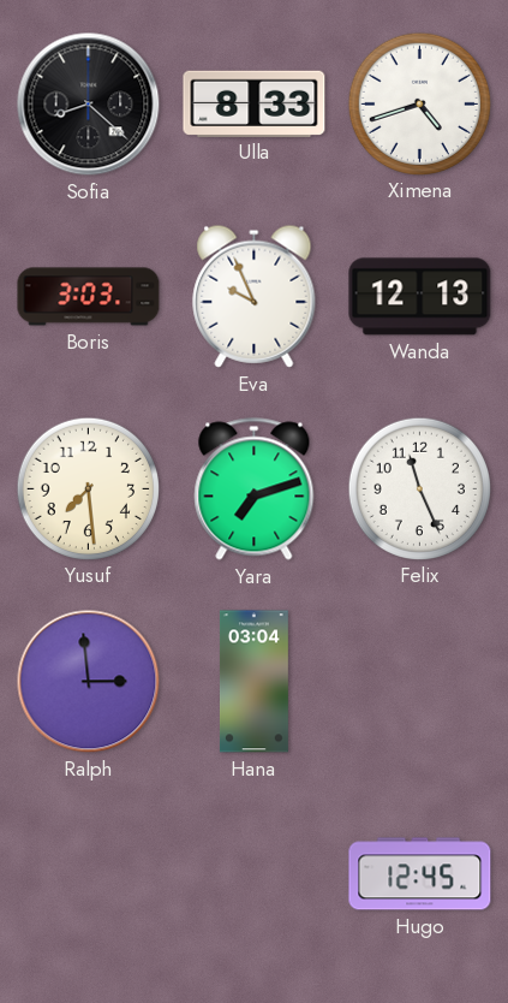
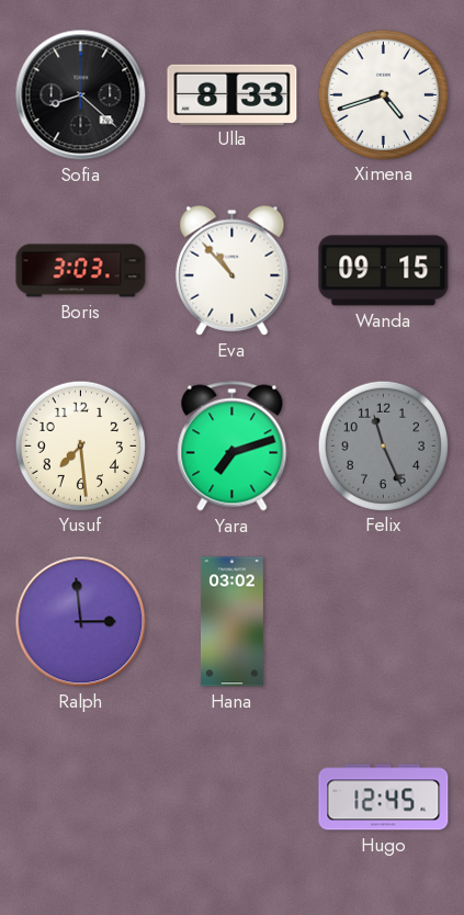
Eva: 9:56 -> 10:53
Wanda: 12:13 -> 09:15
Felix dial: white -> grey
Hana: 03:04 -> 03:02
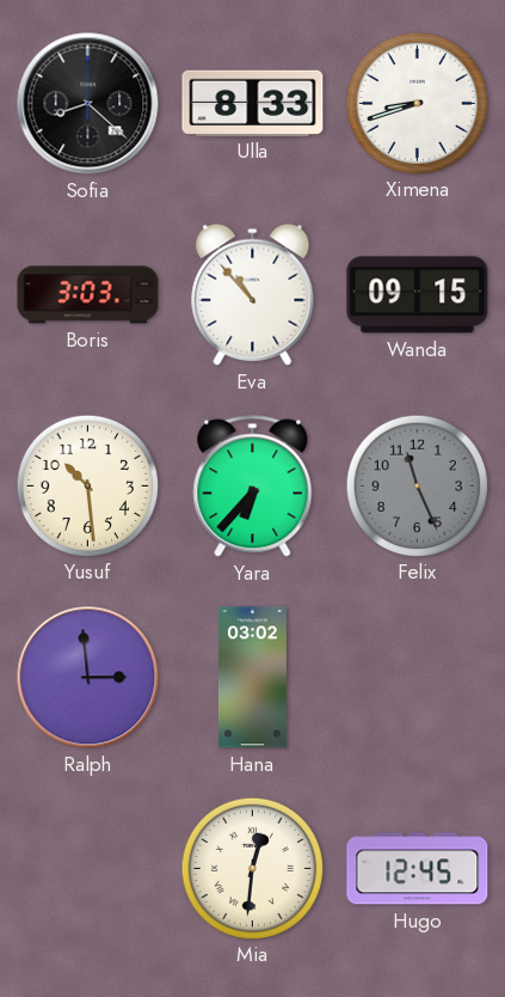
Ximena: 4:42 -> 8:42
Yusuf: 7:29 -> 10:29
Yara: 7:12 -> 6:37
Mia: none -> 12:31
